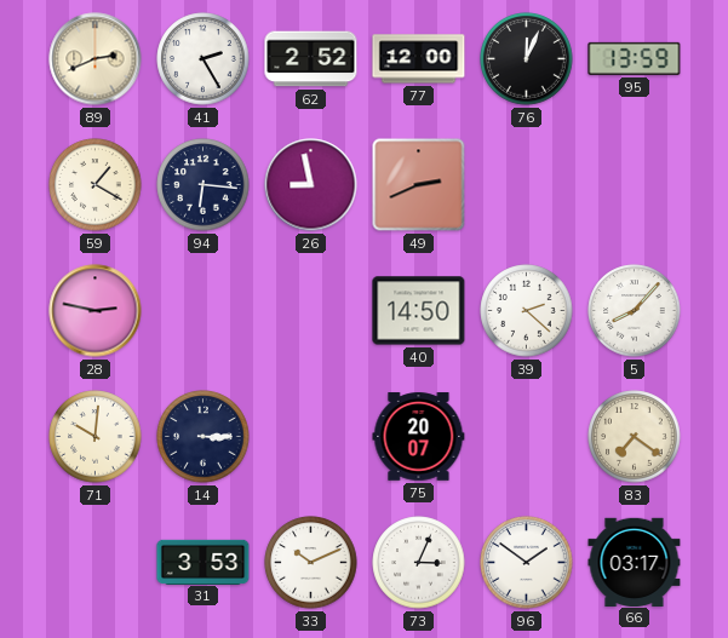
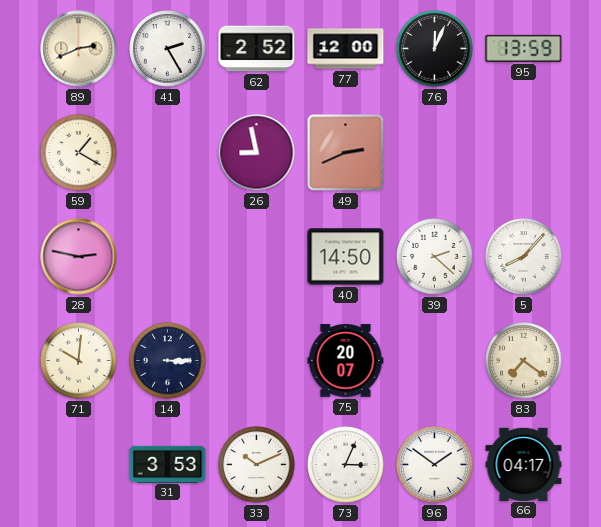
94: 6:16 -> none
66: 03:17 -> 04:17
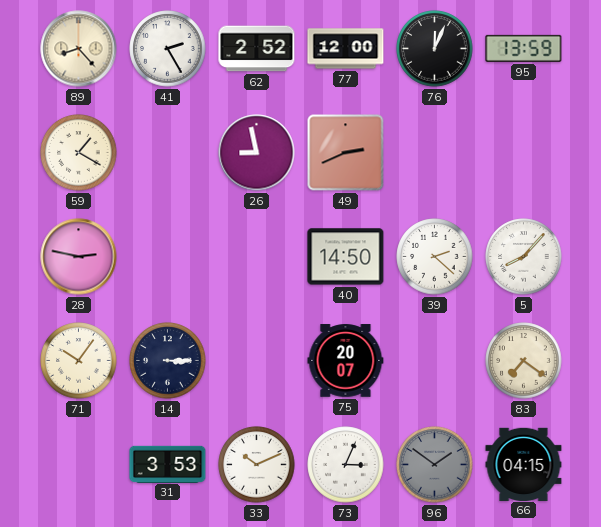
89: 2:41 -> 8:23
71: 10:01 -> 10:06
96 dial: white -> grey
66: 04:17 -> 04:15
